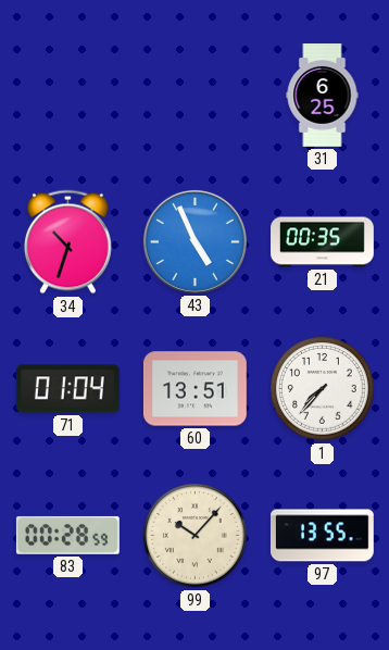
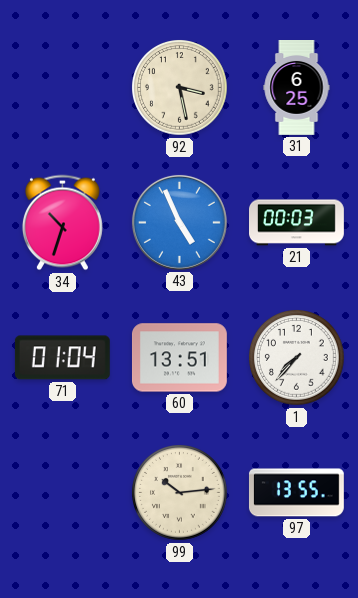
92: none -> 3:28
21: 00:35 -> 00:03
83: 00:28 -> none
99: 10:07 -> 10:14
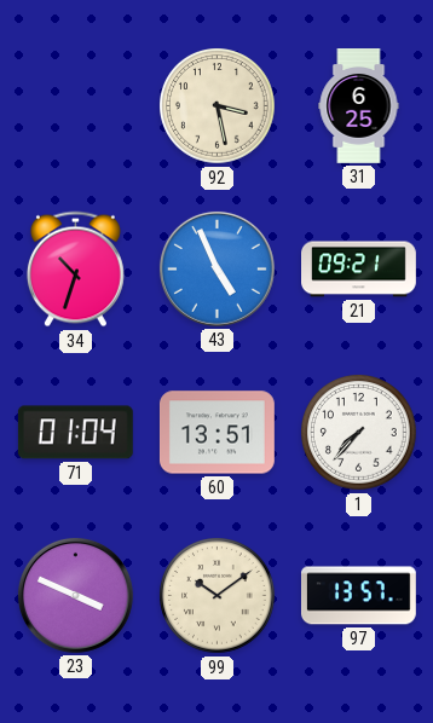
21: 00:03 -> 09:21
23: none -> 3:49
99: 10:14 -> 10:09
97: 13:55 -> 13:57
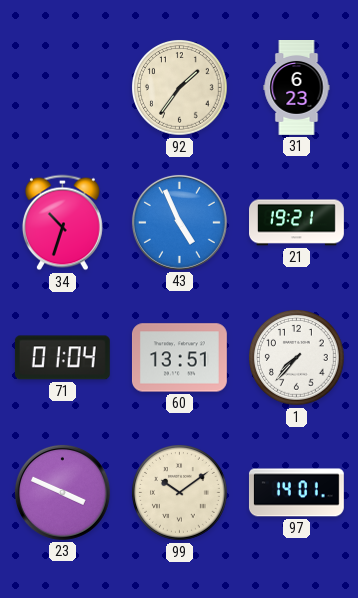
92: 3:28 -> 1:36
31: 6:25 -> 6:23
21: 09:21 -> 19:21
97: 13:57 -> 14:01
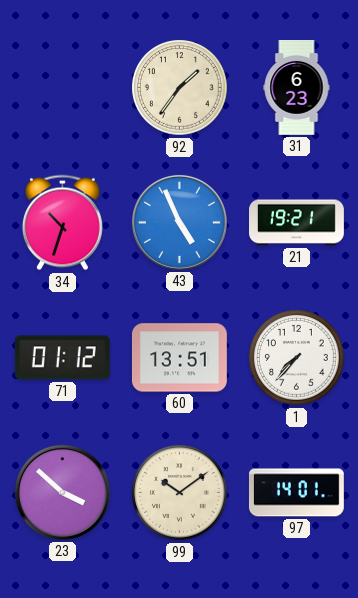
71: 01:04 -> 01:12
23: 3:49 -> 3:52
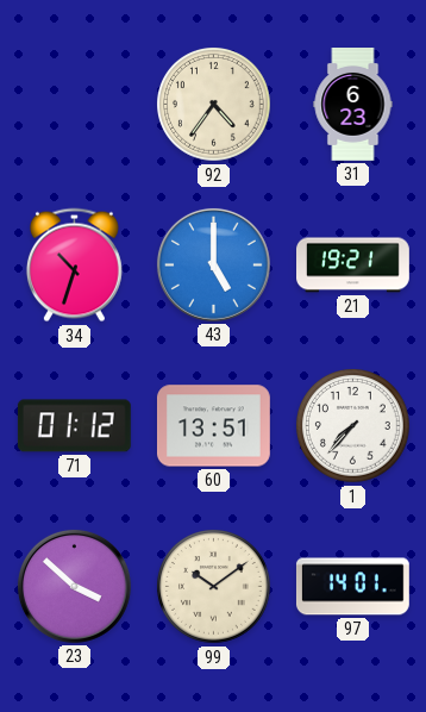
92: 1:36 -> 4:36
43: 4:56 -> 5:00
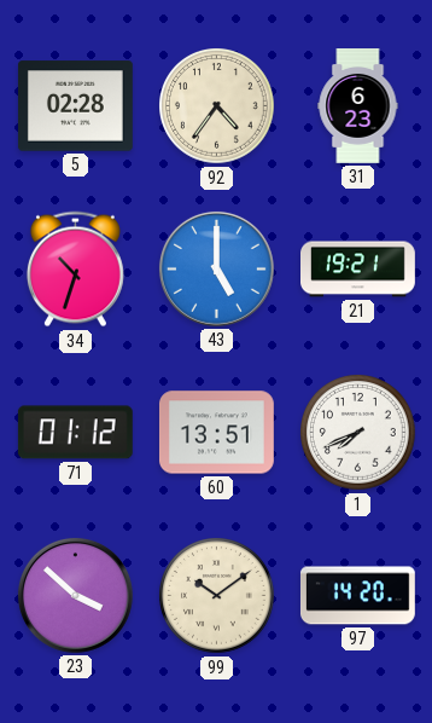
5: none -> 02:28
1: 7:37 -> 7:41
97: 14:01 -> 14:20
